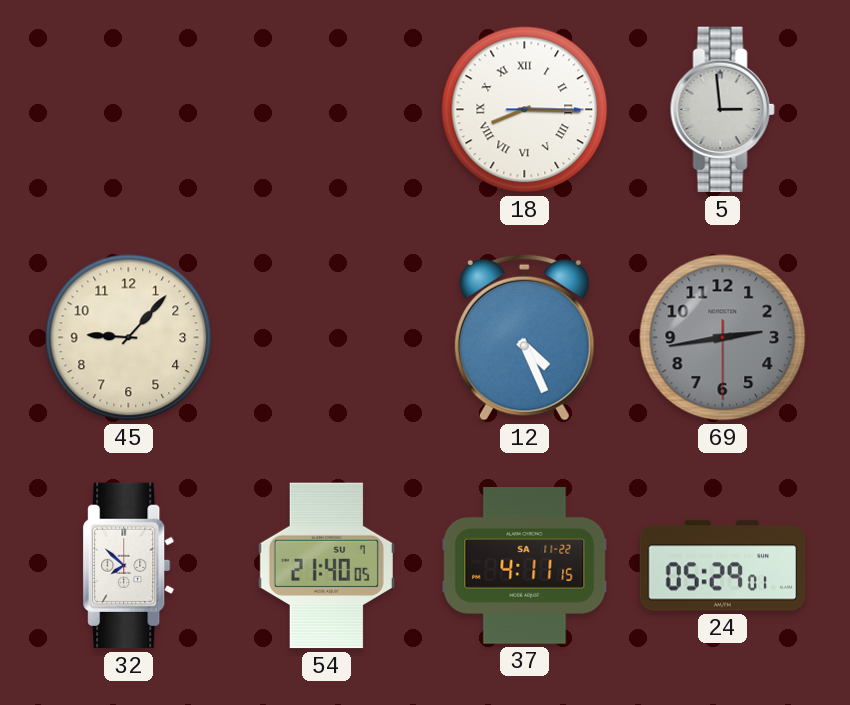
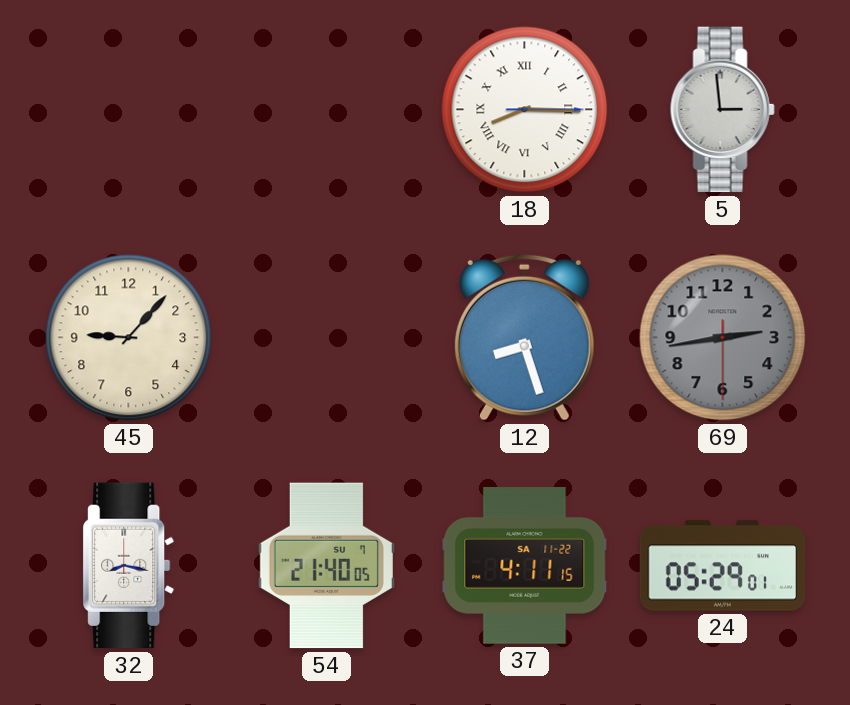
12: 4:26 -> 8:27
32: 7:52 -> 8:17
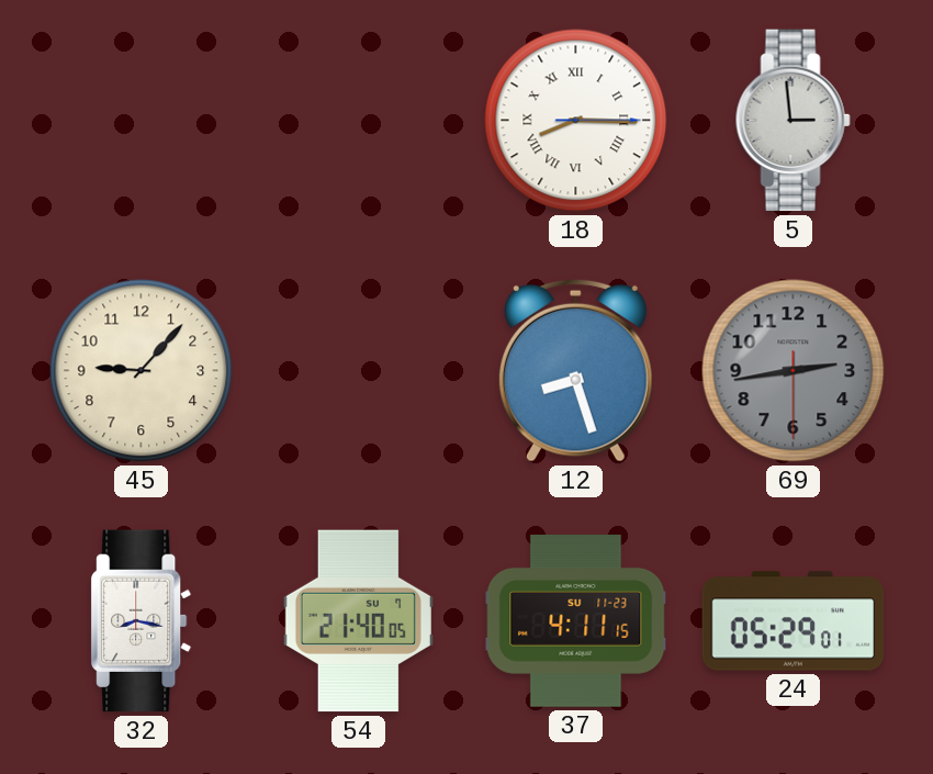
37 date: SA 11-22 -> SU 11-23
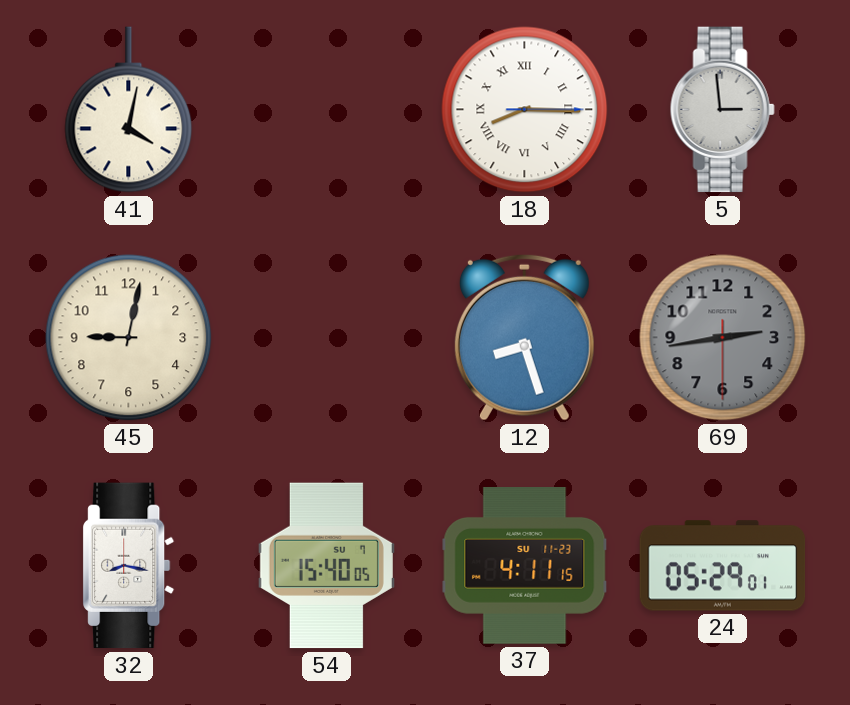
41: none -> 4:02
45: 9:07 -> 9:02
54: 21:40 -> 15:40
